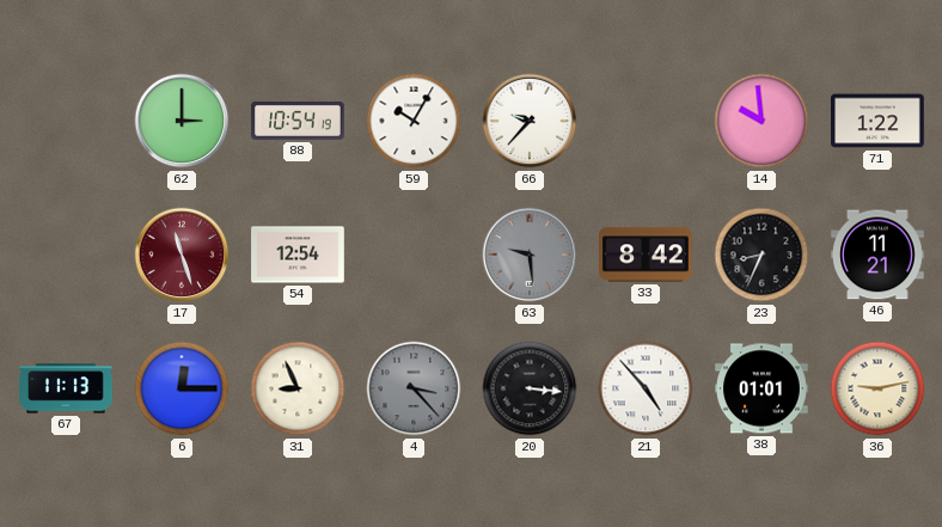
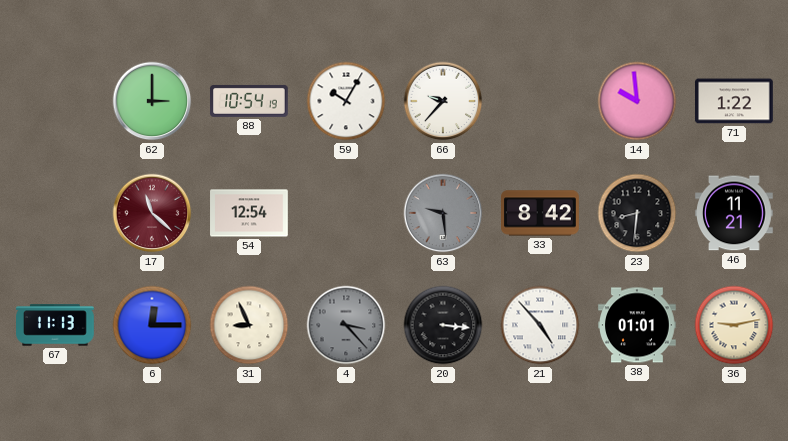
17: 11:27 -> 11:22
23: 8:34 -> 8:31
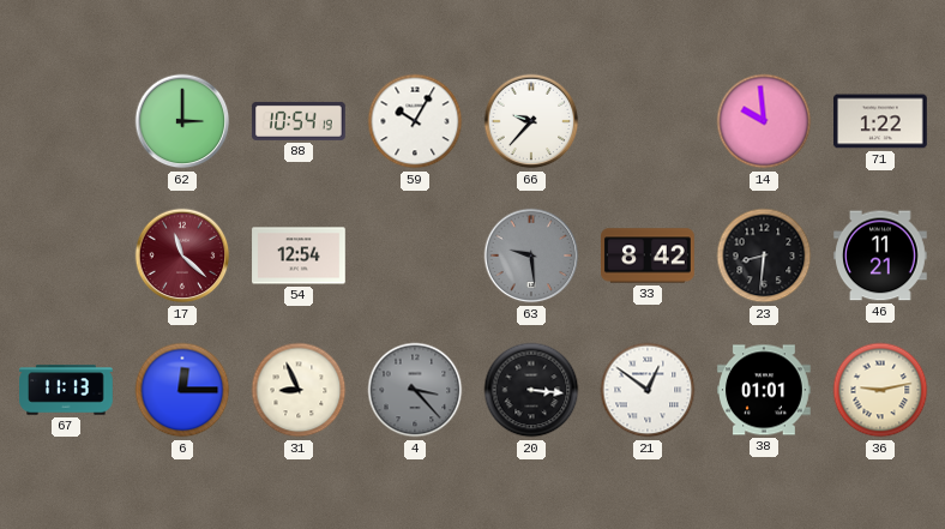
21: 4:53 -> 12:51
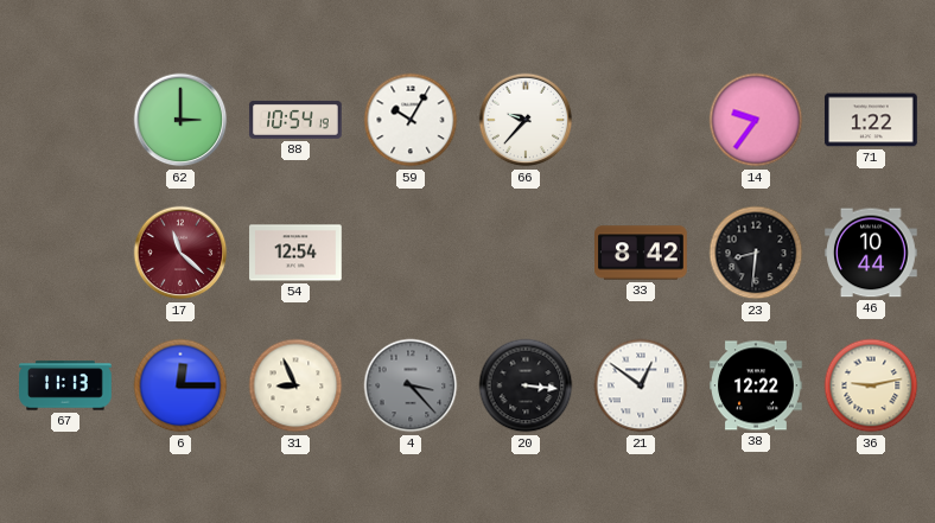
14: 9:59 -> 9:36
63: 9:29 -> none
46: 11:21 -> 10:44
38: 01:01 -> 12:22
